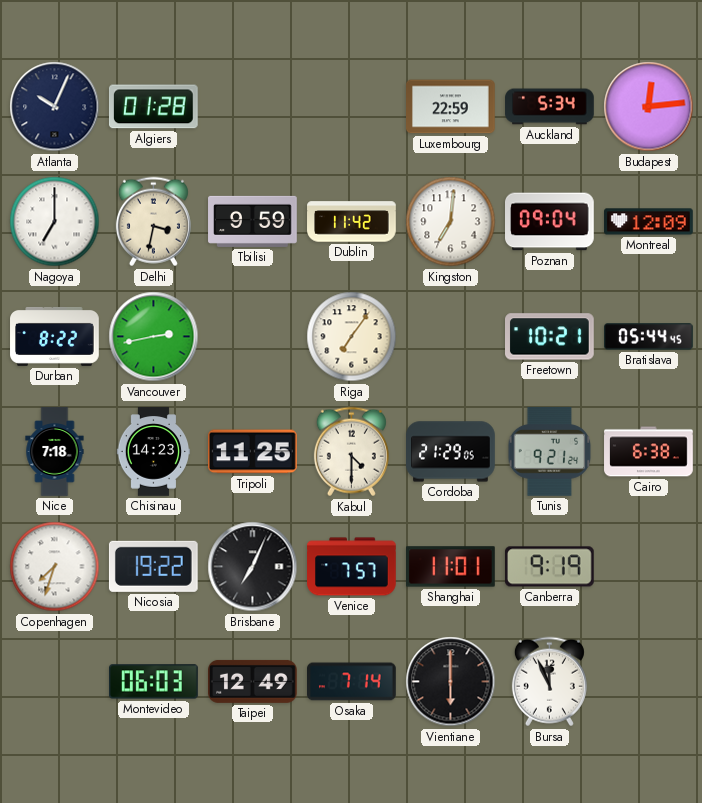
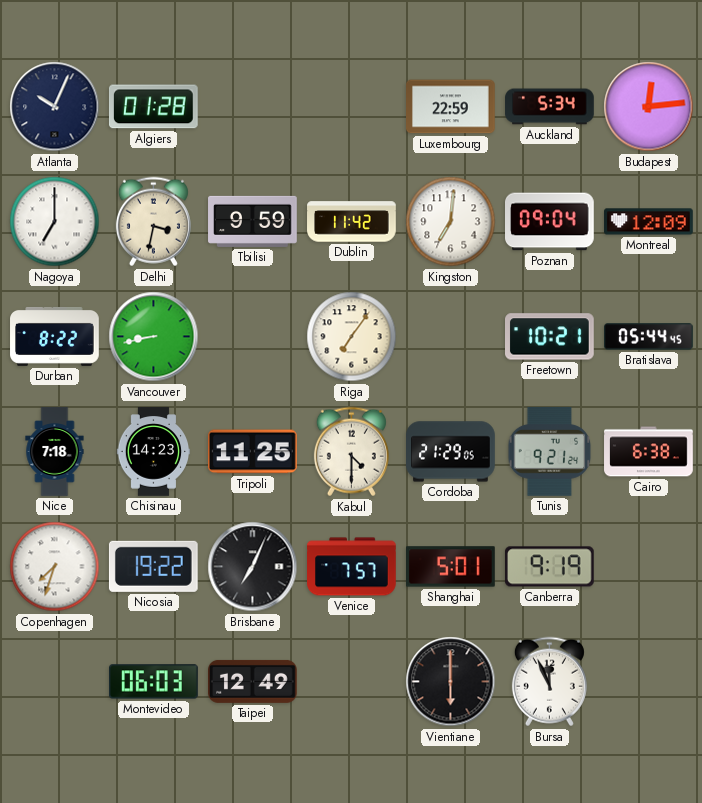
Vancouver: 2:43 -> 8:43
Shanghai: 11:01 -> 5:01
Osaka: 7:14 -> none
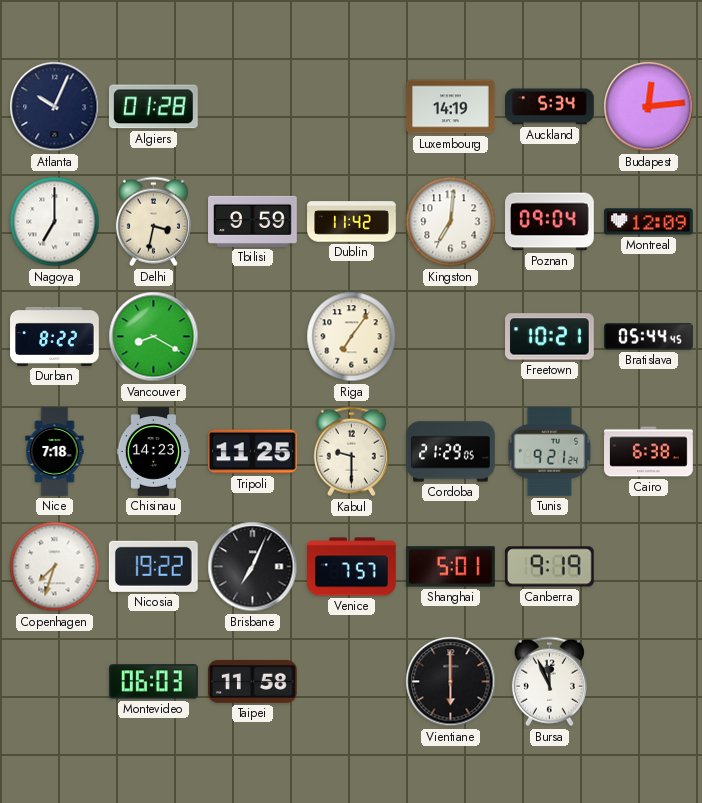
Luxembourg: 22:59 -> 14:19
Vancouver: 8:43 -> 8:20
Kabul: 4:30 -> 9:30
Taipei: 12:49 -> 11:58
